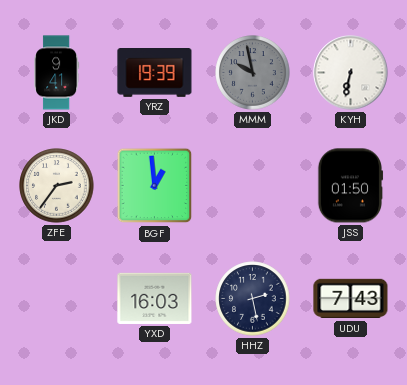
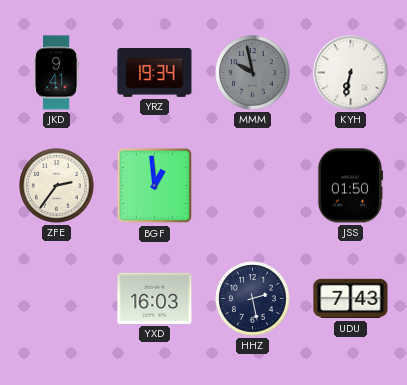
YRZ: 19:39 -> 19:34
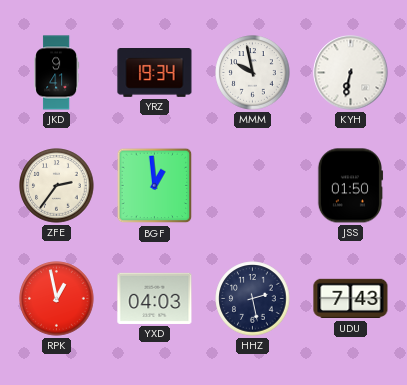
MMM dial: grey -> white
RPK: none -> 12:58
YXD: 16:03 -> 04:03
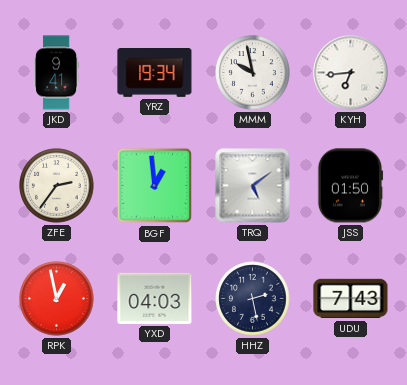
KYH: 6:32 -> 6:44
TRQ: none -> 5:09
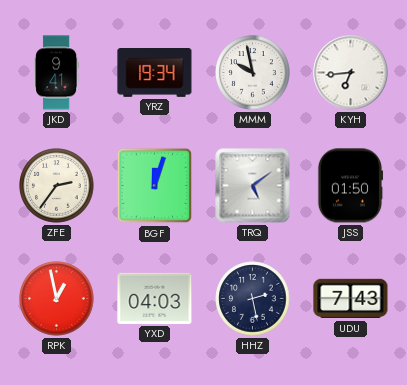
BGF: 12:59 -> 12:03
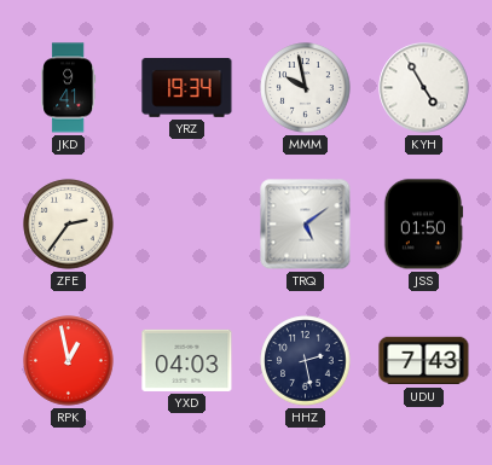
KYH: 6:44 -> 4:55
BGF: 12:03 -> none
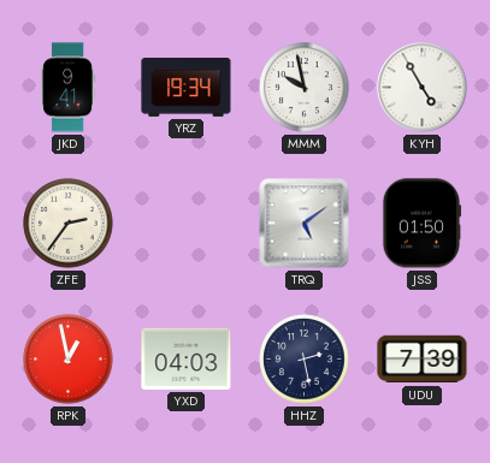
UDU: 7:43 -> 7:39
